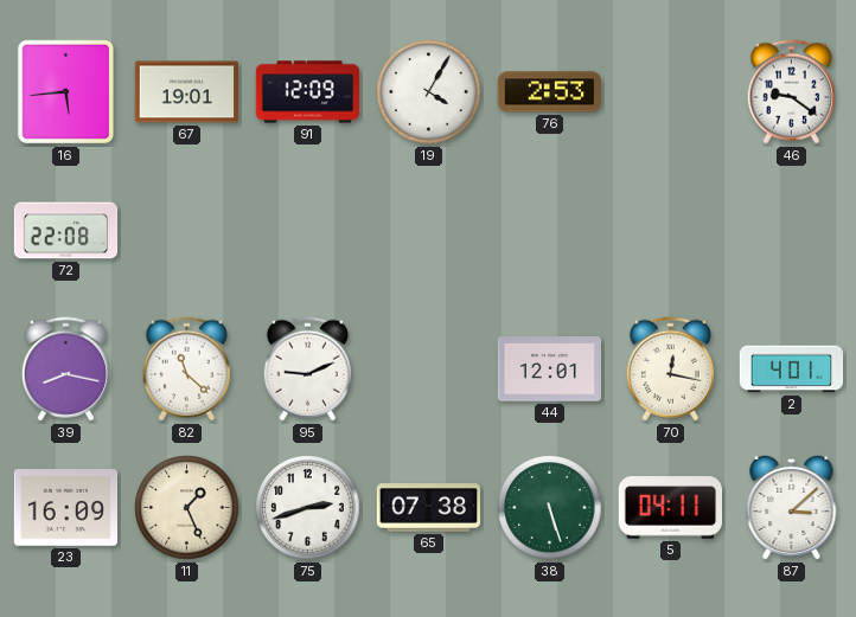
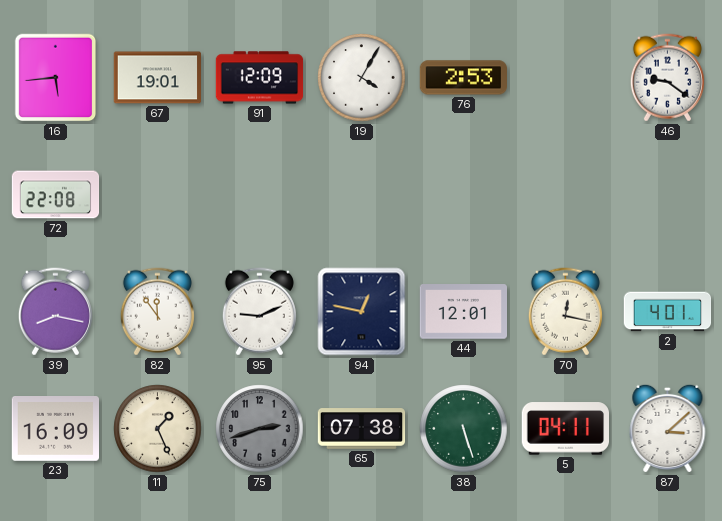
82: 11:22 -> 11:54
94: none -> 12:47
75 dial: white -> grey
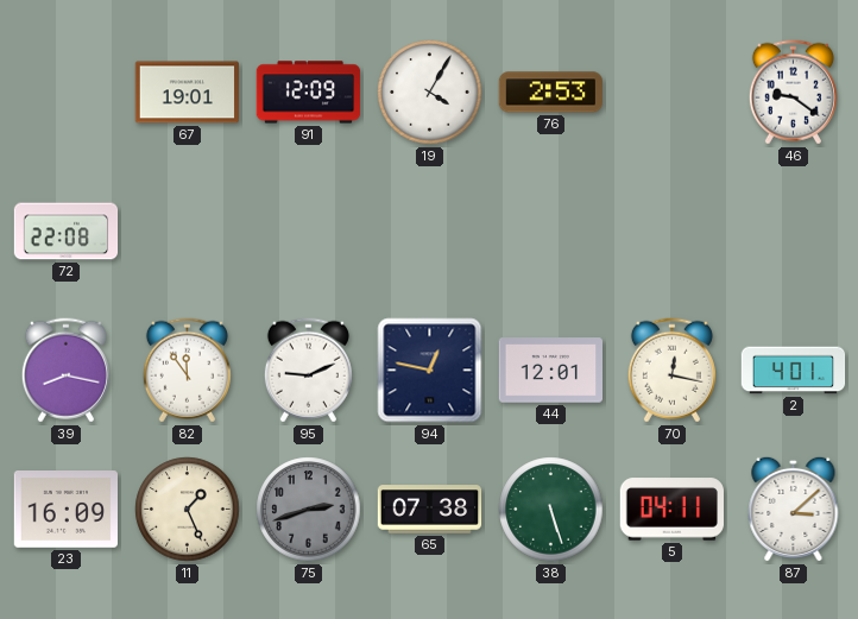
16: 5:44 -> none
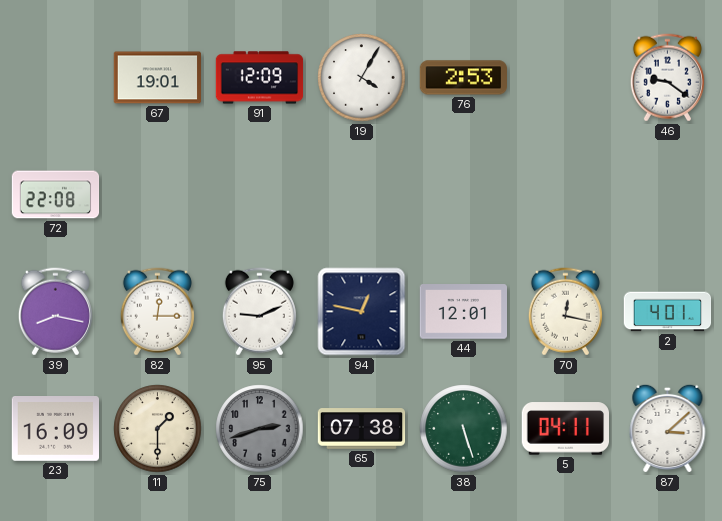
82: 11:54 -> 12:15
11: 1:26 -> 1:30
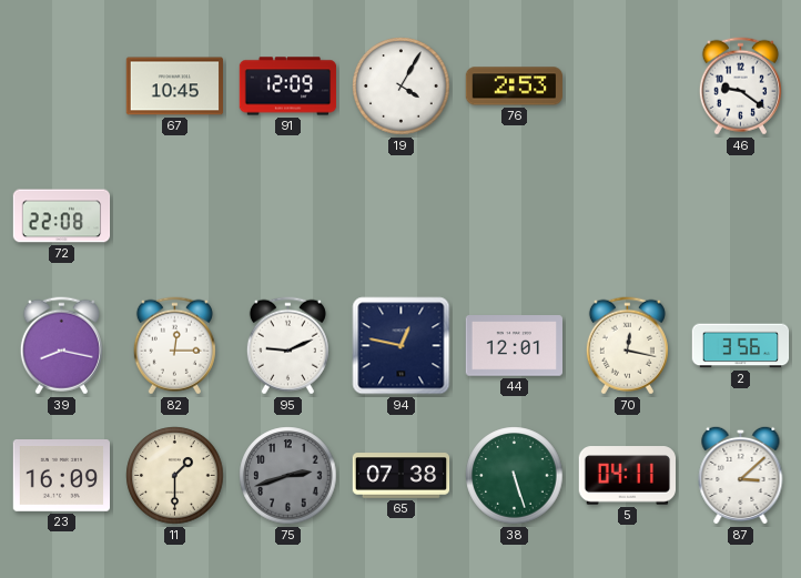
67: 19:01 -> 10:45
2: 4:01 -> 3:56
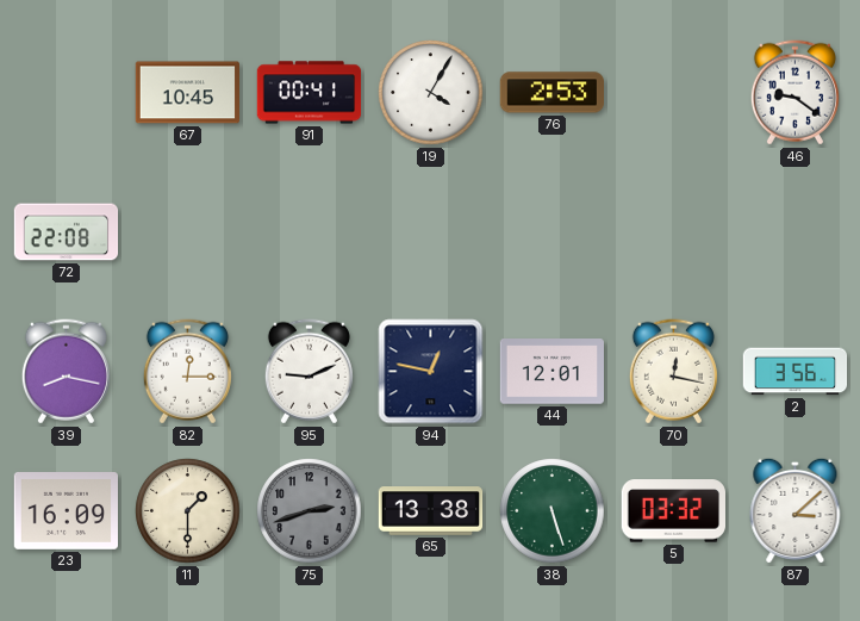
91: 12:09 -> 00:41
65: 07:38 -> 13:38
5: 04:11 -> 03:32
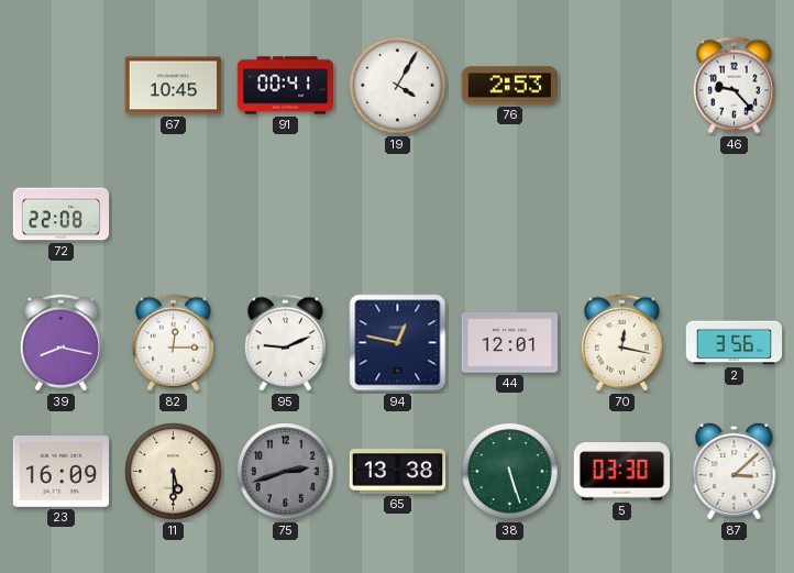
46: 9:21 -> 9:23
11: 1:30 -> 5:30
5: 03:32 -> 03:30
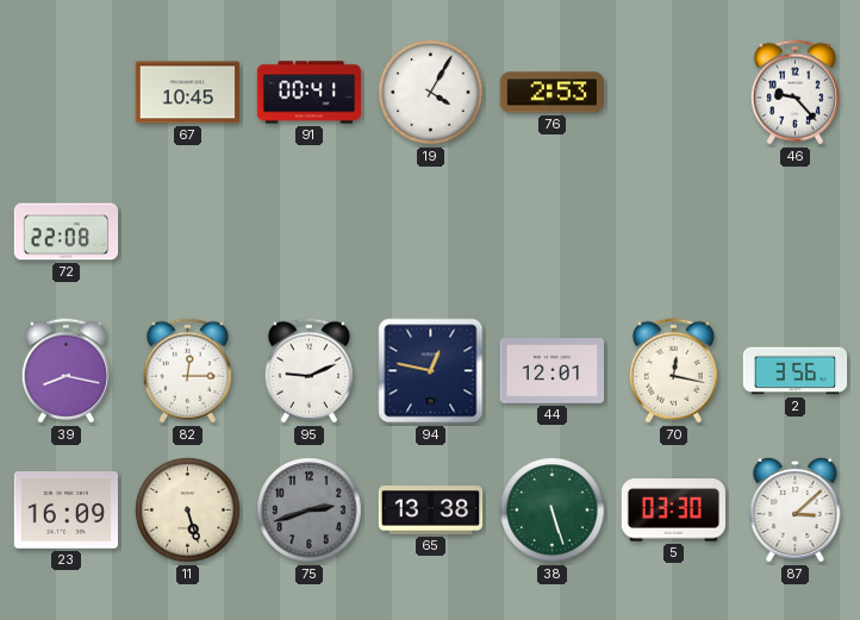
11: 5:30 -> 5:27
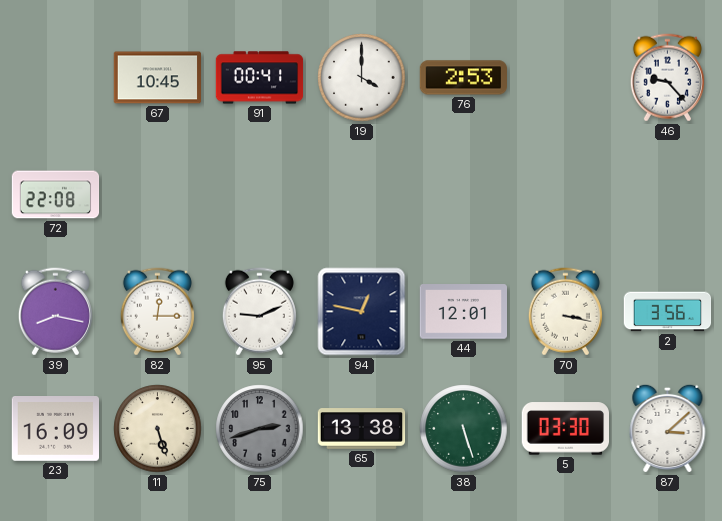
19: 4:05 -> 4:00
70: 12:17 -> 3:17
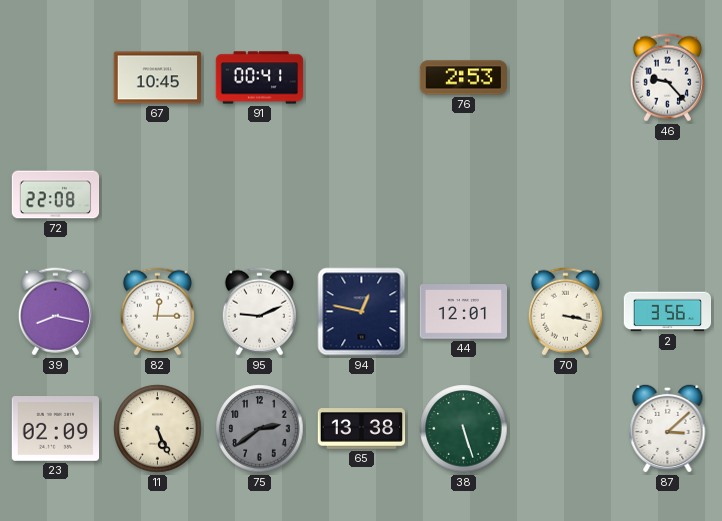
19: 4:00 -> none
23: 16:09 -> 02:09
11: 5:27 -> 5:26
75: 2:42 -> 2:39
5: 03:30 -> none
